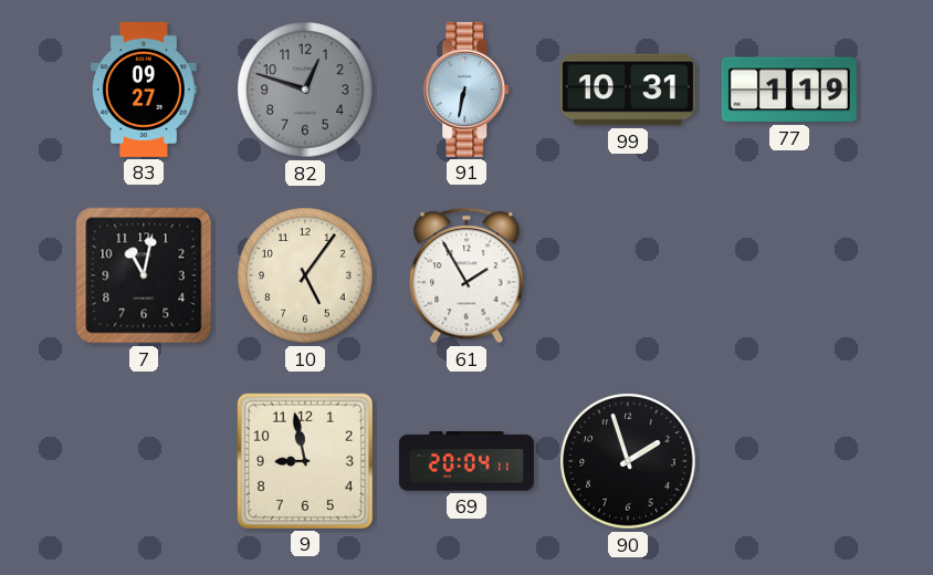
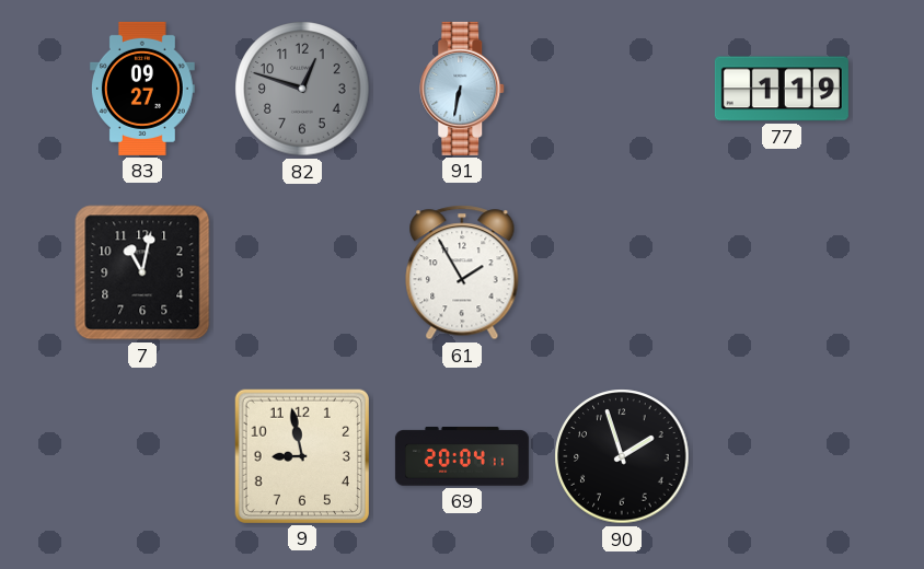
99: 10:31 -> none
10: 5:06 -> none
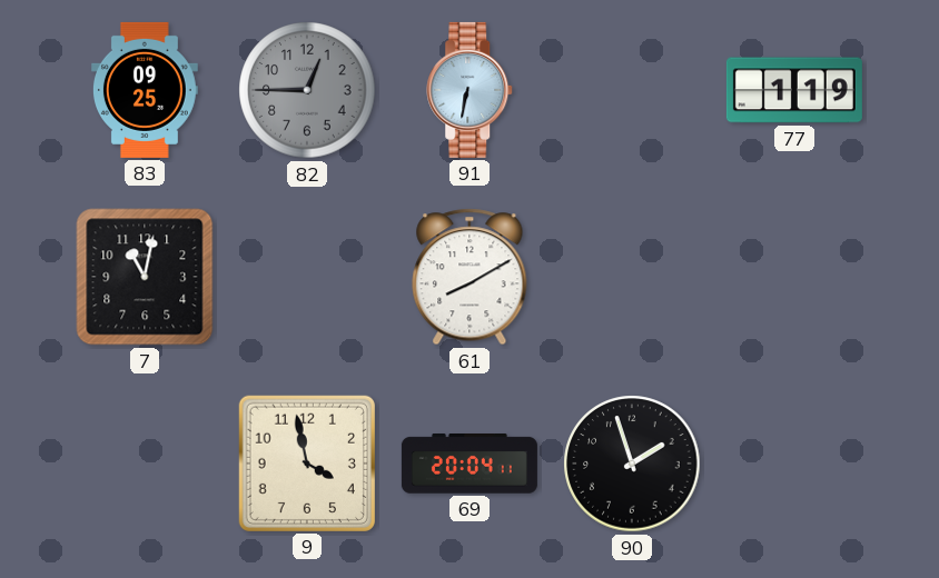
83: 09:27 -> 09:25
82: 12:48 -> 12:45
61: 1:55 -> 8:10
9: 8:58 -> 3:58
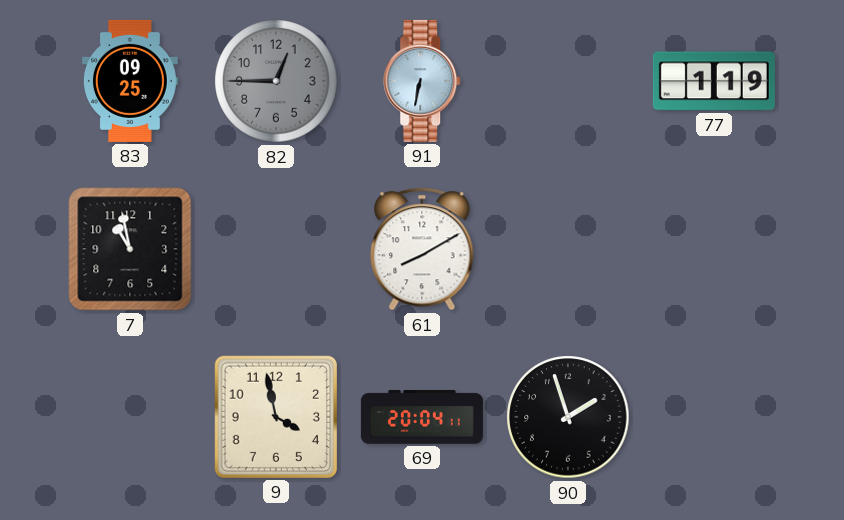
7: 11:02 -> 10:58
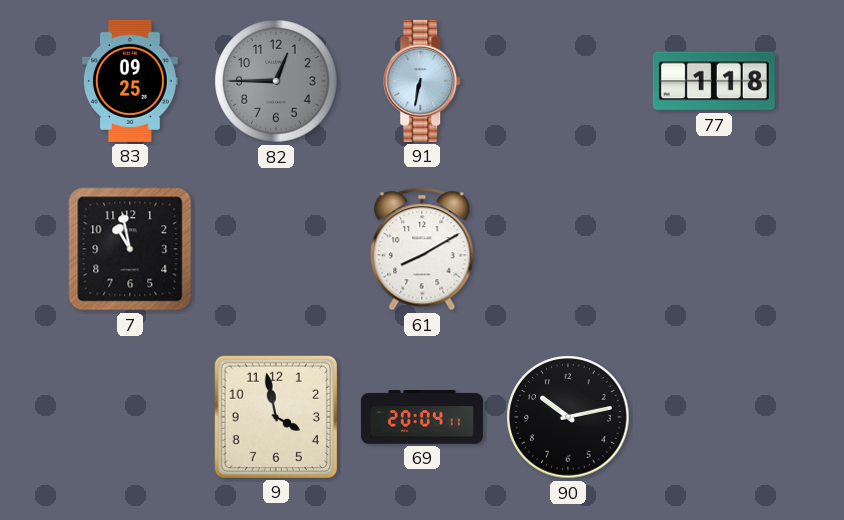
77: 1:19 -> 1:18
90: 1:57 -> 10:13
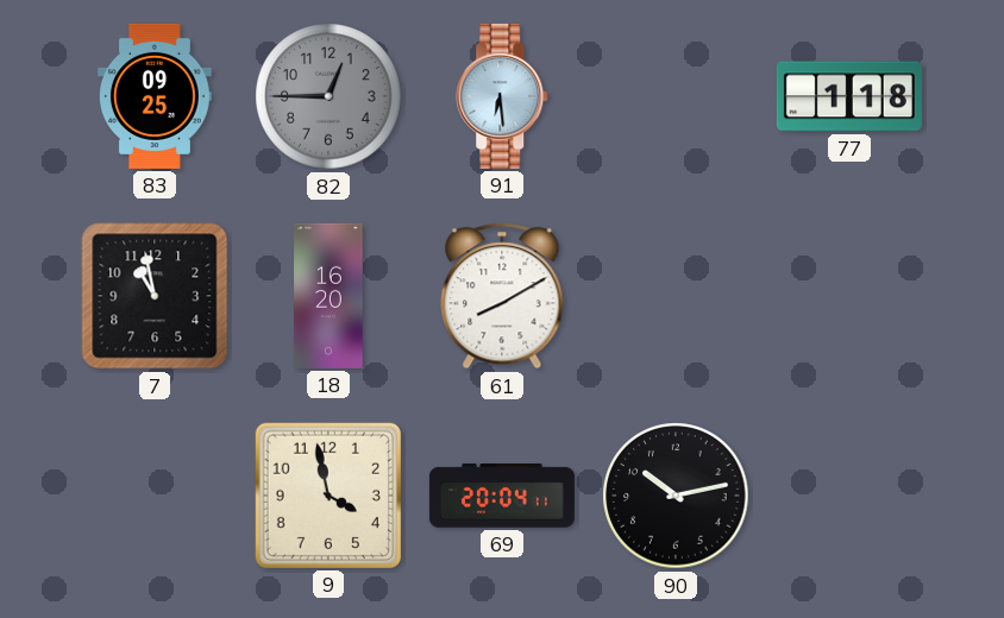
91: 6:32 -> 6:29
18: none -> 16:20
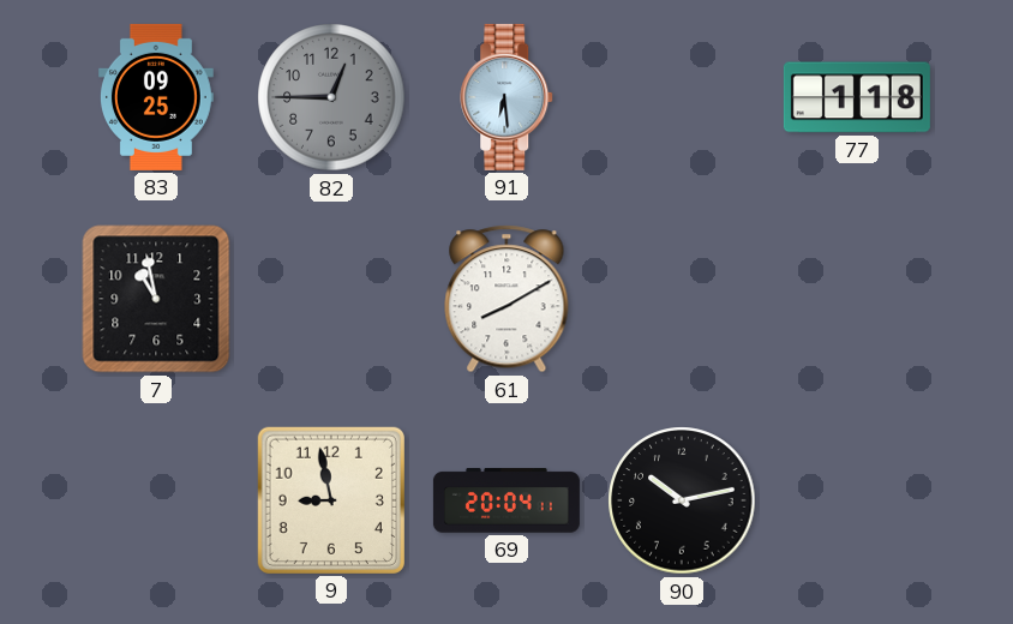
18: 16:20 -> none
9: 3:58 -> 8:58
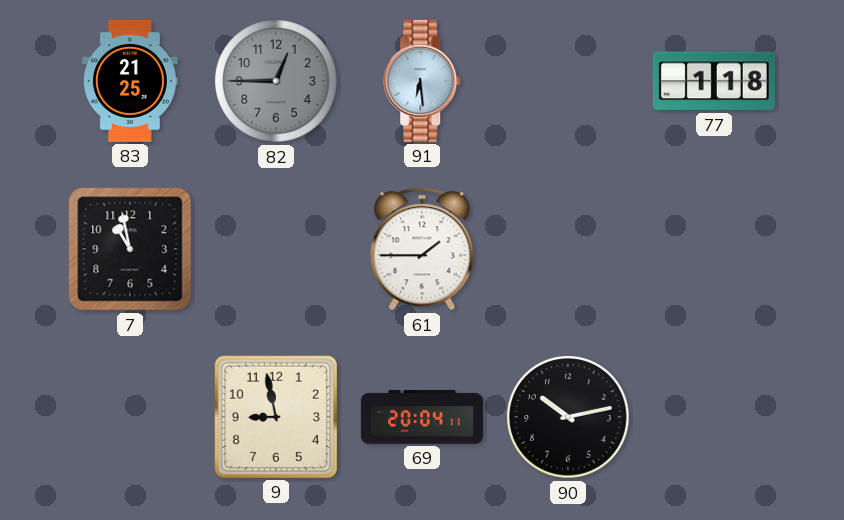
83: 09:25 -> 21:25
61: 8:10 -> 1:45
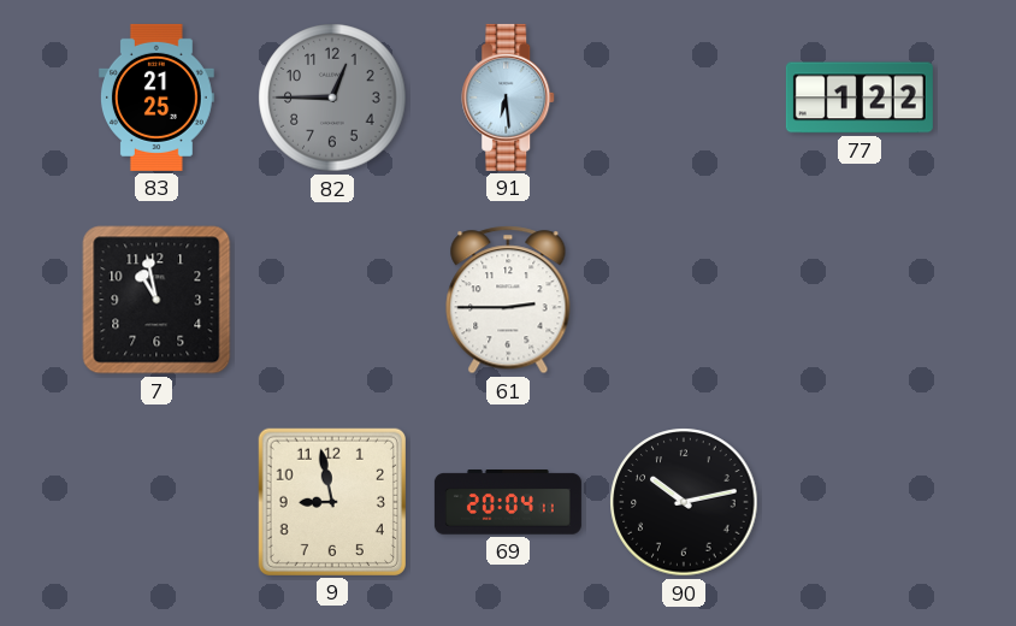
77: 1:18 -> 1:22
61: 1:45 -> 2:45
